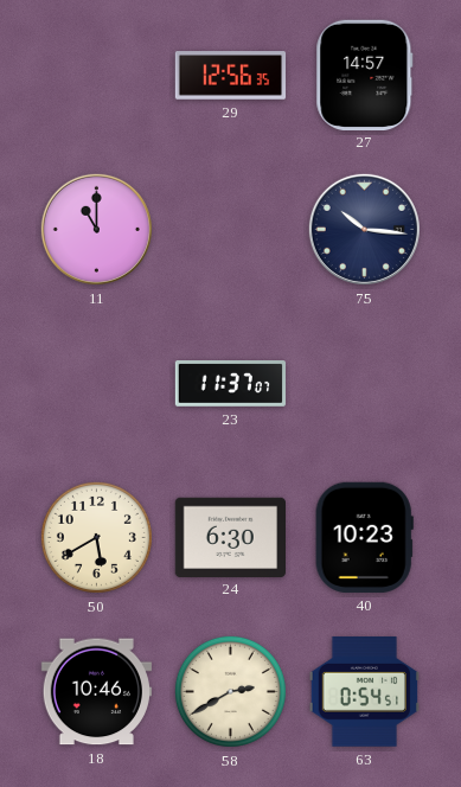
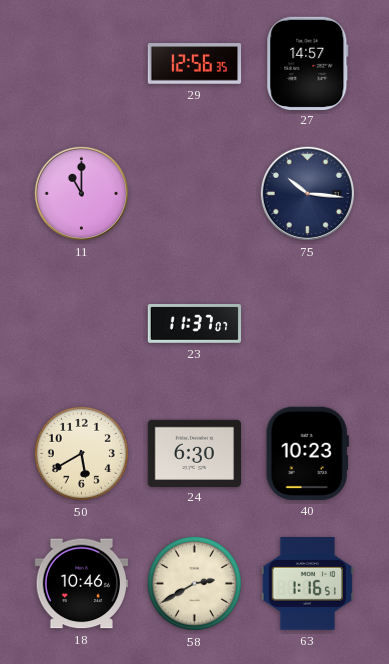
63: 0:54 -> 1:16
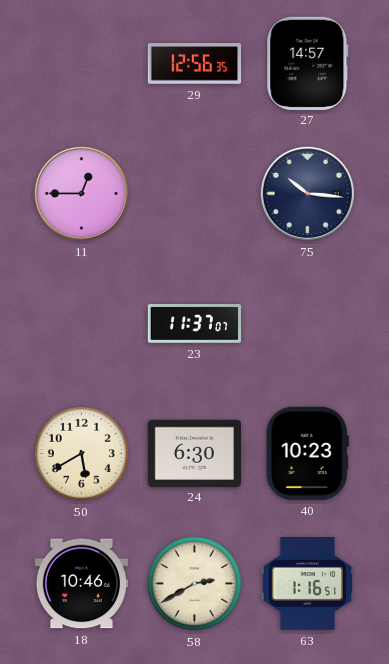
11: 11:00 -> 12:45
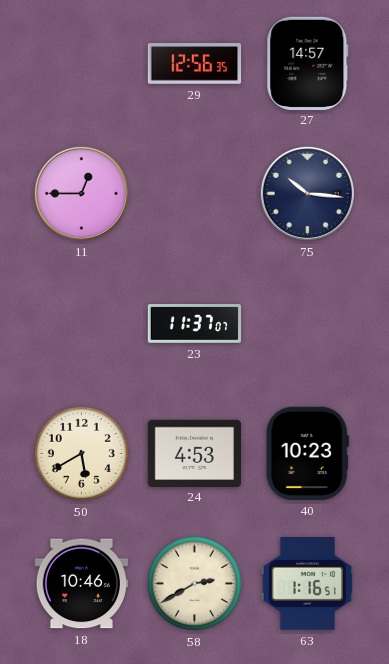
24: 6:30 -> 4:53
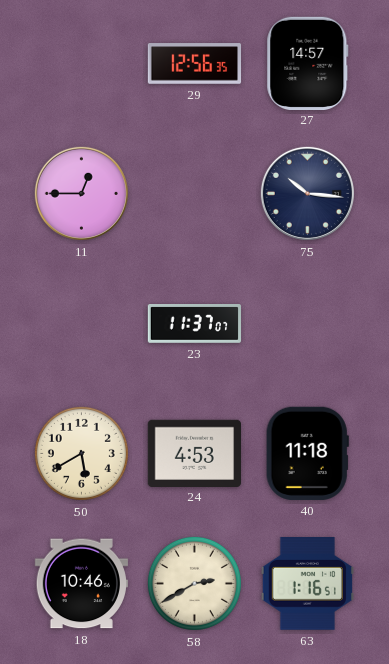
40: 10:23 -> 11:18
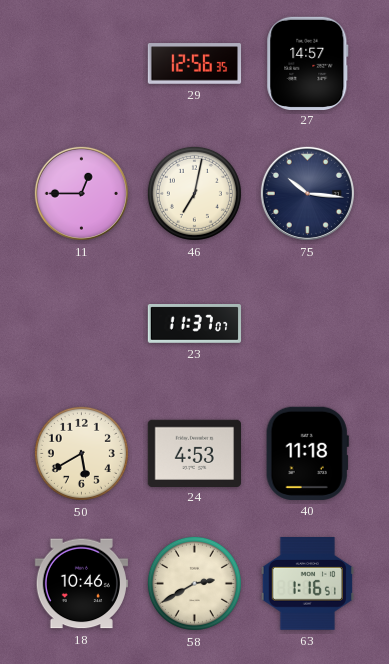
46: none -> 7:02
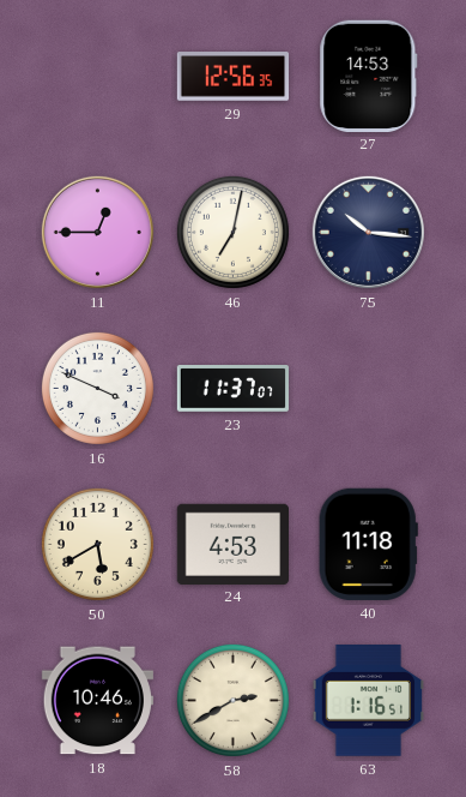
27: 14:57 -> 14:53
16: none -> 3:49
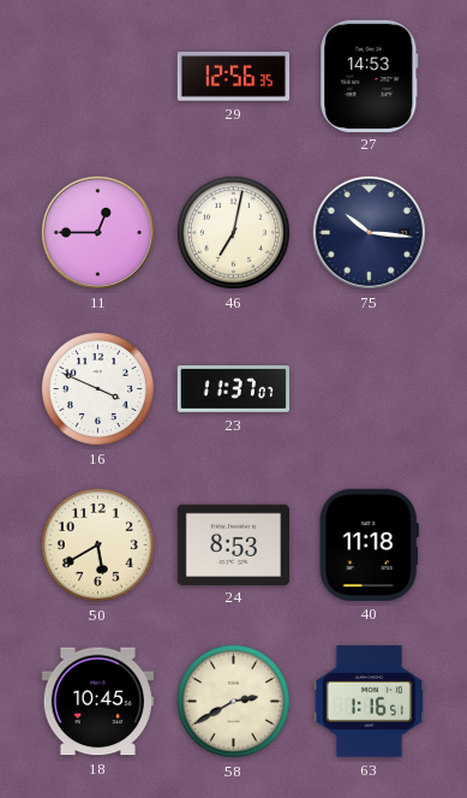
24: 4:53 -> 8:53
18: 10:46 -> 10:45
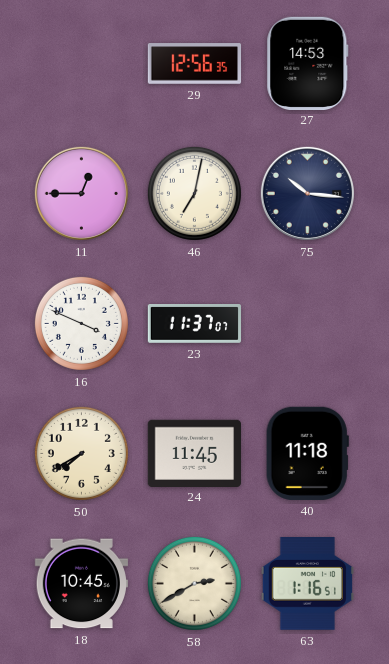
50: 5:40 -> 7:40
24: 8:53 -> 11:45
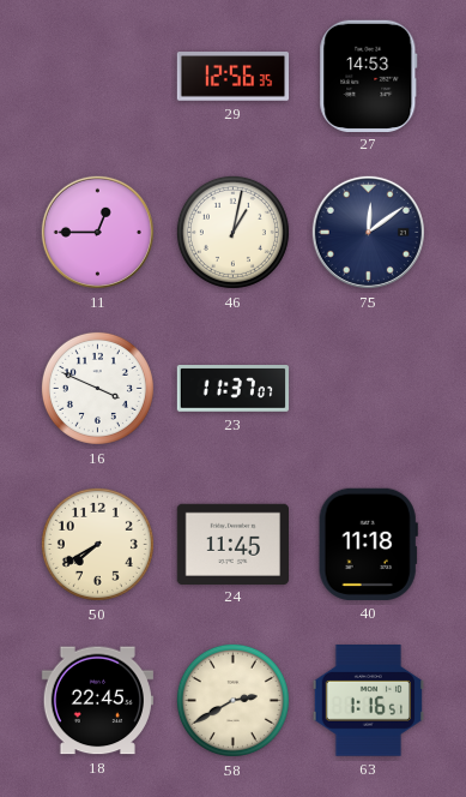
46: 7:02 -> 1:02
75: 10:16 -> 12:09
18: 10:45 -> 22:45
